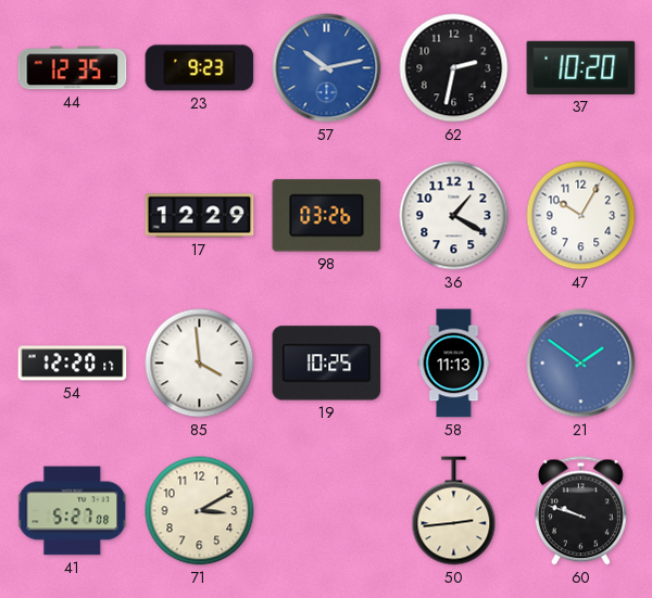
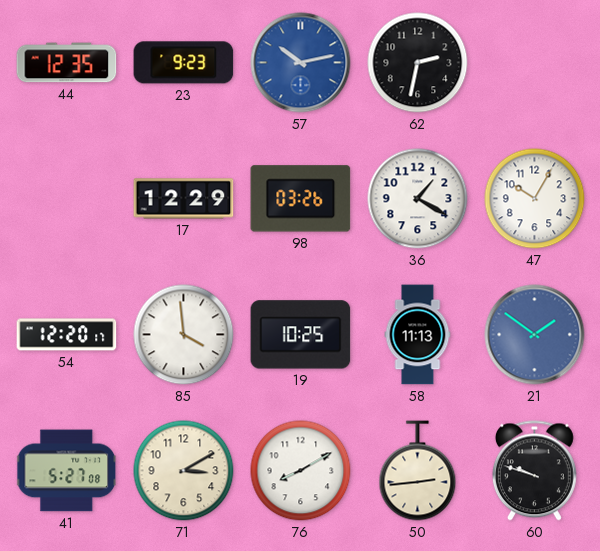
37: 10:20 -> none
76: none -> 8:10
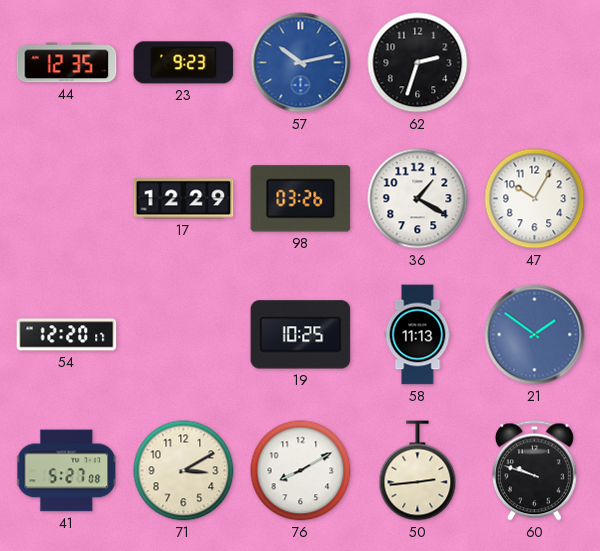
62: 2:32 -> 2:33
85: 3:59 -> none
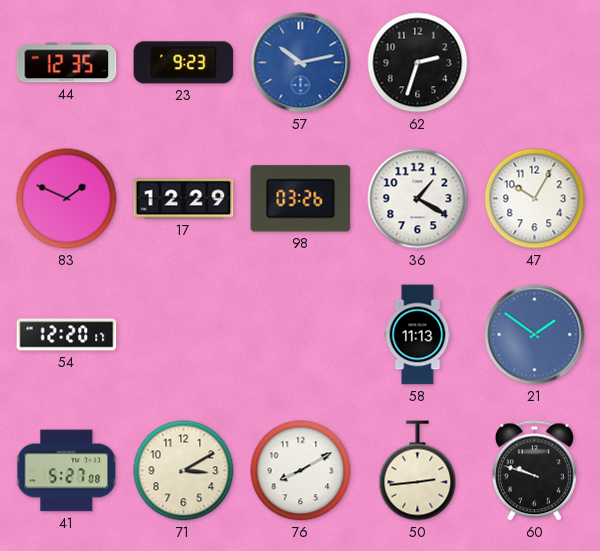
83: none -> 1:49
19: 10:25 -> none
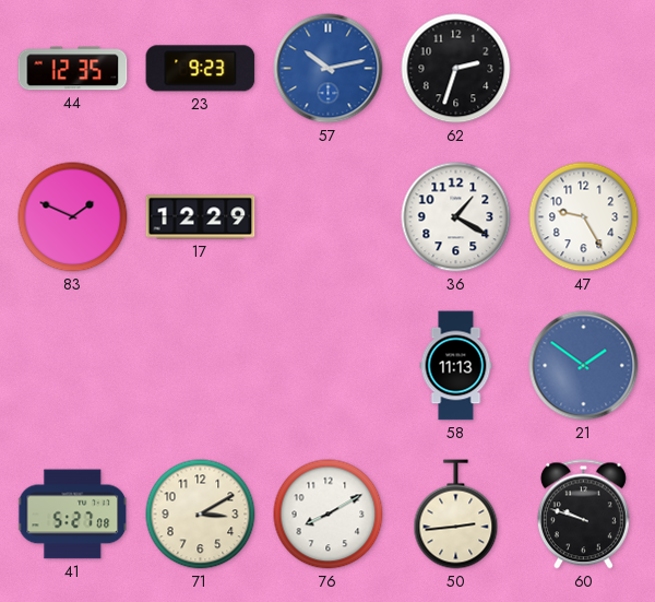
98: 03:26 -> none
47: 10:05 -> 9:25
54: 12:20 -> none
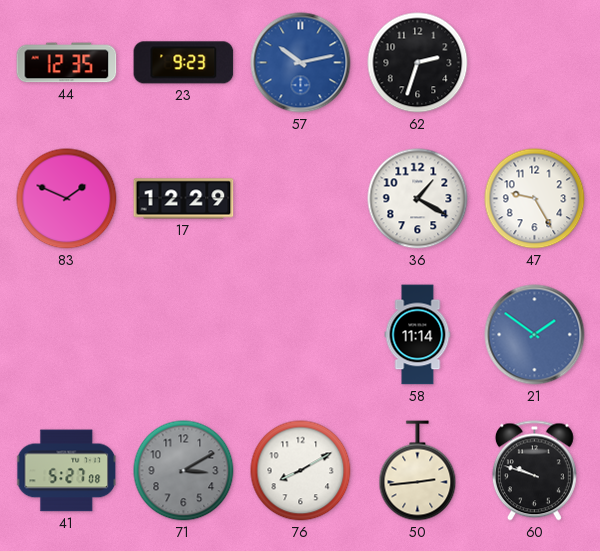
58: 11:13 -> 11:14
71 dial: cream -> grey
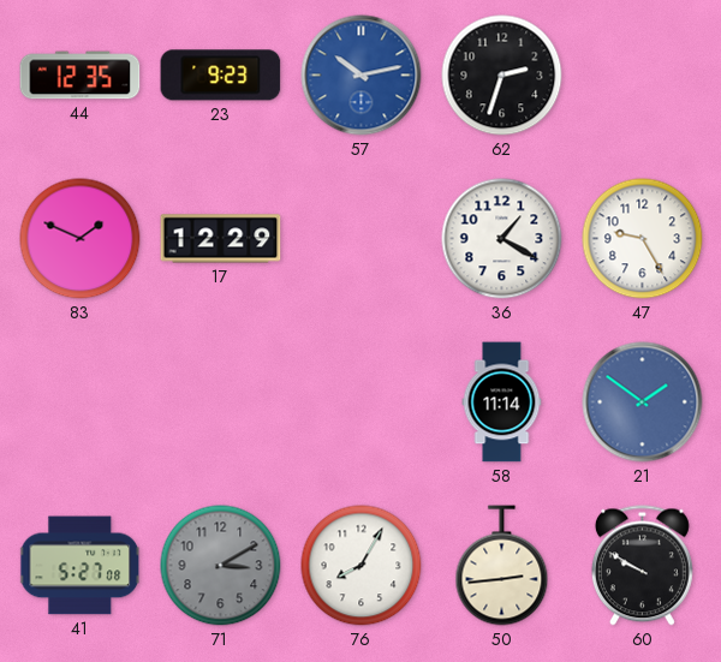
76: 8:10 -> 8:05
60: 9:48 -> 9:50
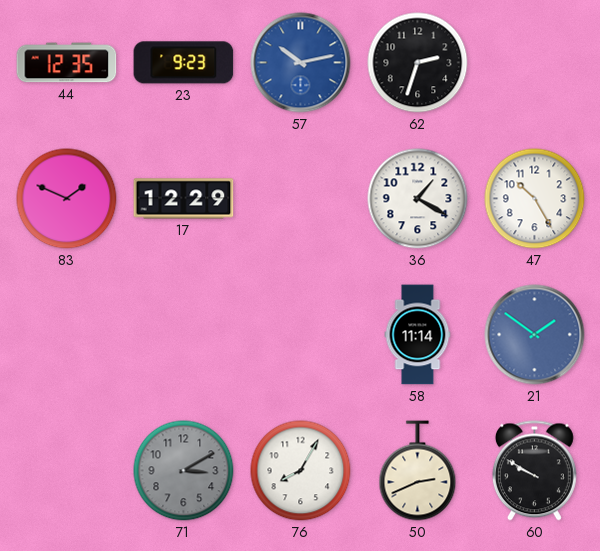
47: 9:25 -> 10:25
41: 5:27 -> none
50: 2:44 -> 2:41
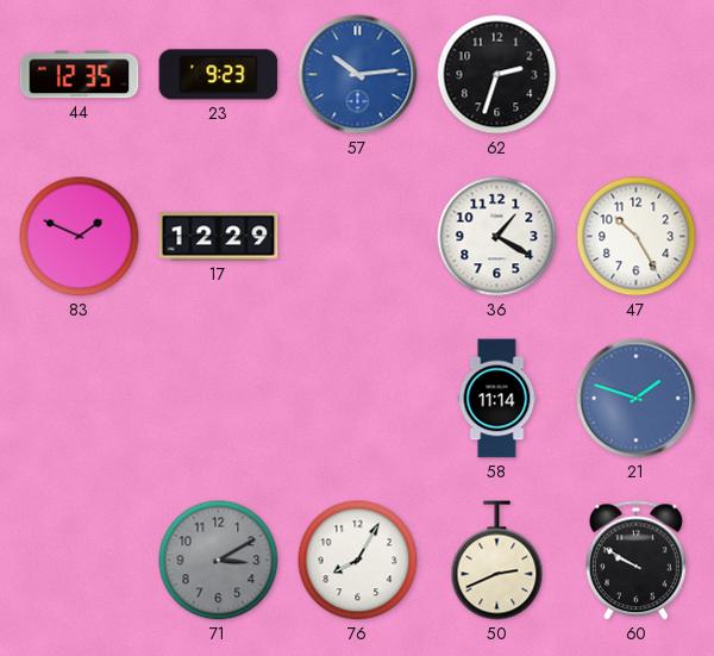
57: 10:13 -> 10:14
21: 1:51 -> 1:48
